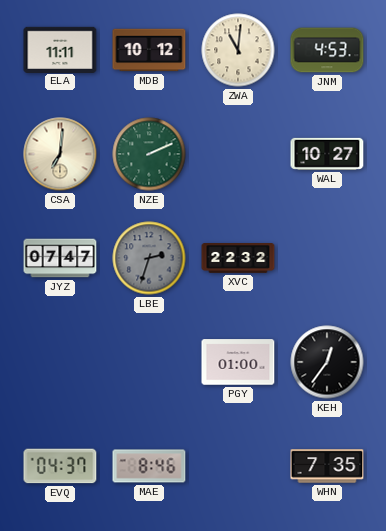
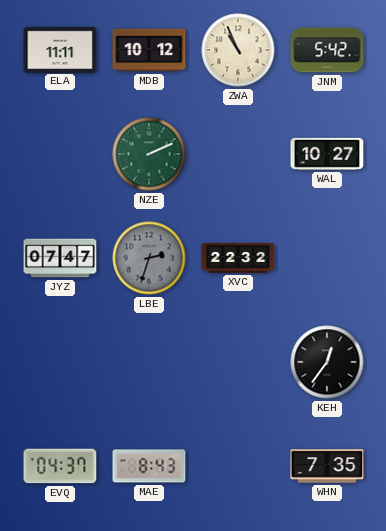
ZWA: 11:01 -> 10:56
JNM: 4:53 -> 5:42
CSA: 7:01 -> none
PGY: 01:00 -> none
MAE: 8:46 -> 8:43
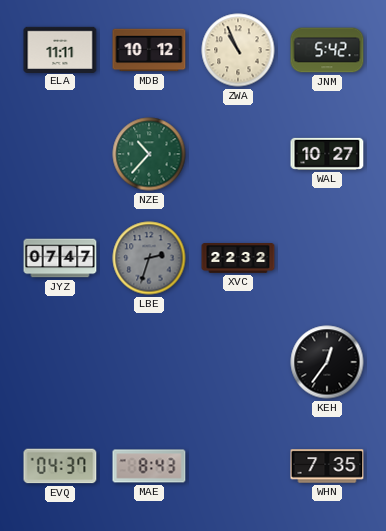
NZE: 2:11 -> 10:37
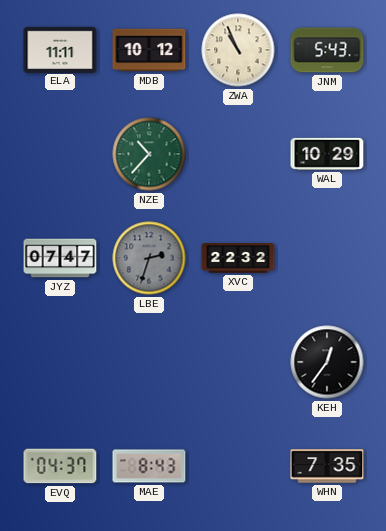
JNM: 5:42 -> 5:43
WAL: 10:27 -> 10:29
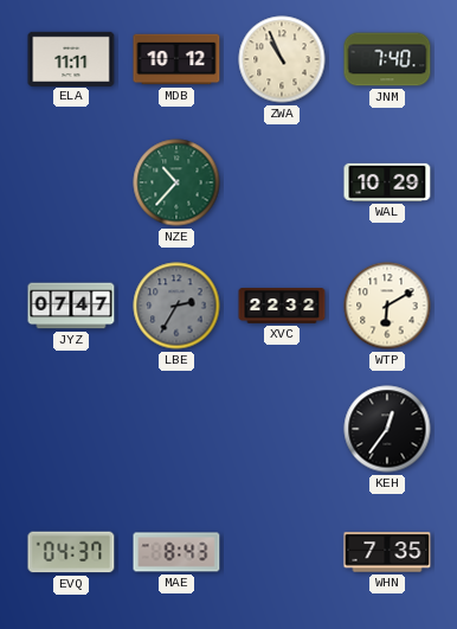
JNM: 5:43 -> 7:40
LBE: 2:33 -> 2:35
WTP: none -> 6:10
